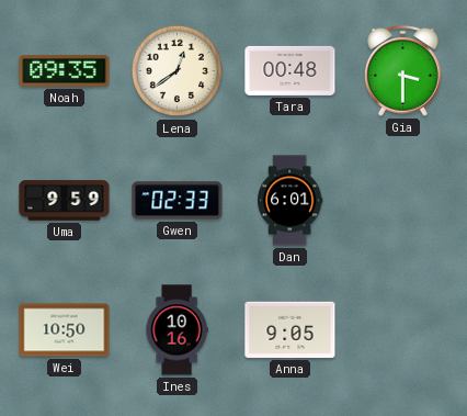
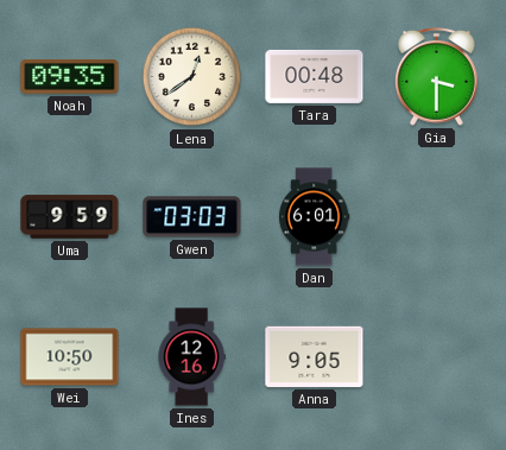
Gwen: 02:33 -> 03:03
Ines: 10:16 -> 12:16
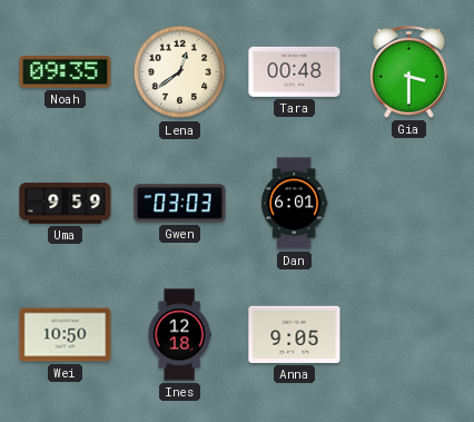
Ines: 12:16 -> 12:18
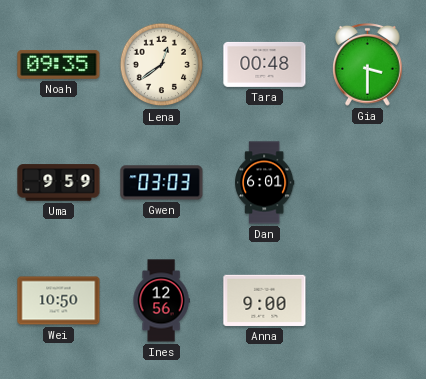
Ines: 12:18 -> 12:56
Anna: 9:05 -> 9:00
